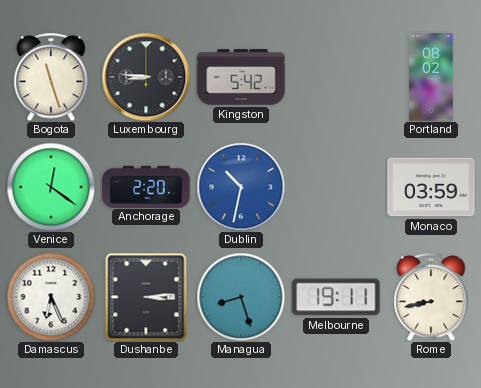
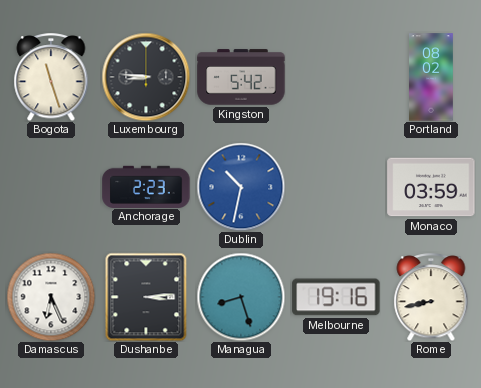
Venice: 12:21 -> none
Anchorage: 2:20 -> 2:23
Melbourne: 19:11 -> 19:16
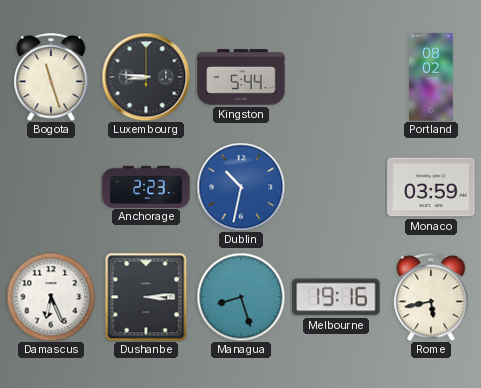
Kingston: 5:42 -> 5:44
Rome: 8:43 -> 5:43
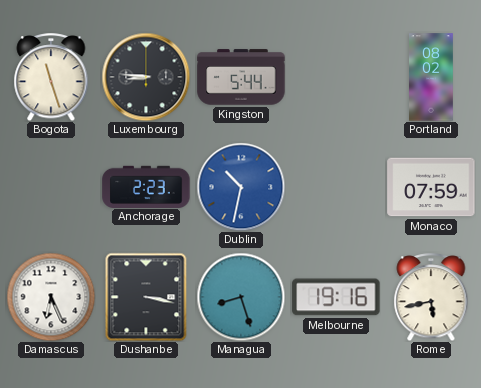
Monaco: 03:59 -> 07:59
Dushanbe: 3:14 -> 3:17
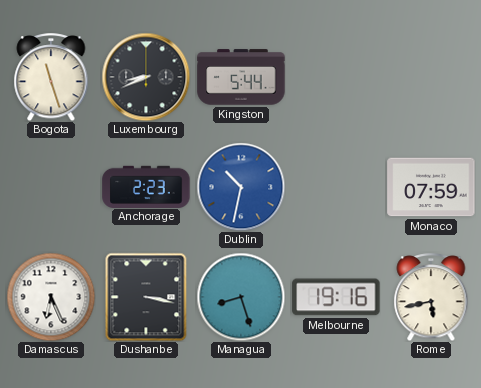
Luxembourg: 8:46 -> 8:41
Portland: 08:02 -> none
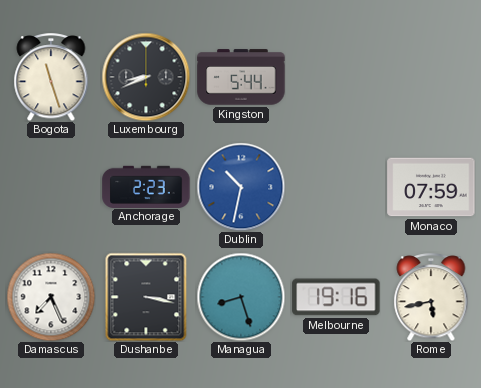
Damascus: 6:26 -> 7:26
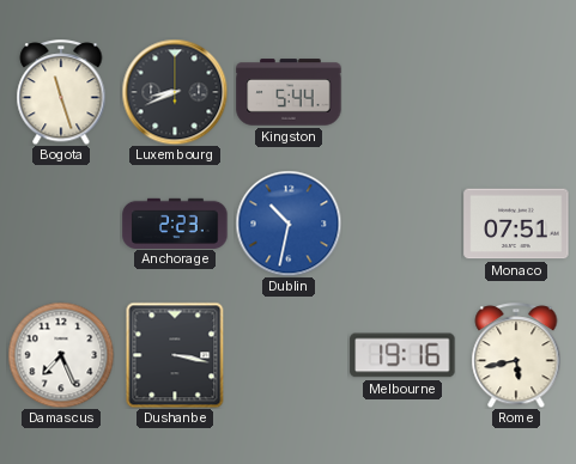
Monaco: 07:59 -> 07:51
Managua: 8:27 -> none
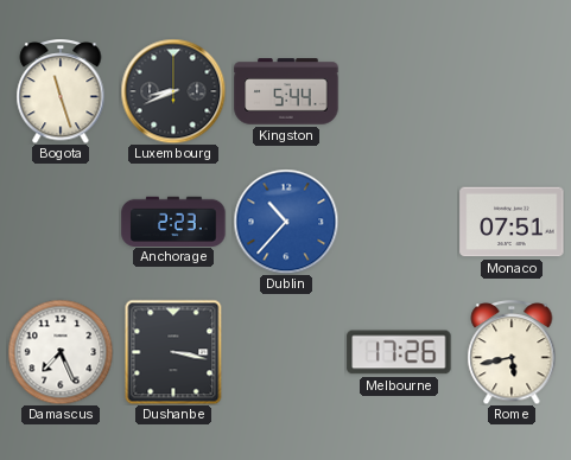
Dublin: 10:32 -> 10:37
Melbourne: 19:16 -> 17:26
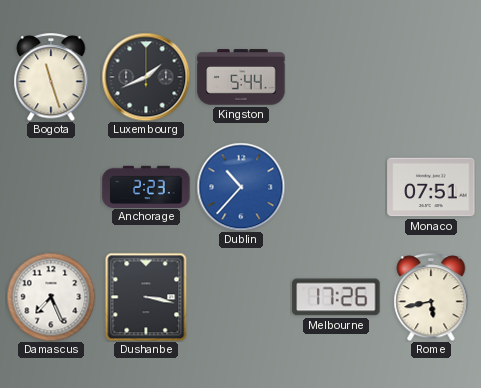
Luxembourg: 8:41 -> 1:41
